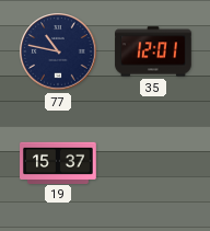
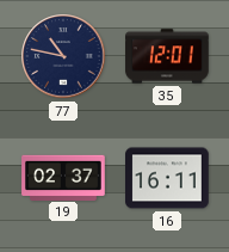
19: 15:37 -> 02:37
16: none -> 16:11
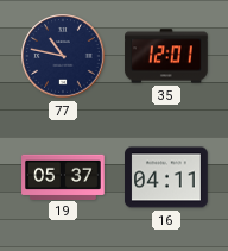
19: 02:37 -> 05:37
16: 16:11 -> 04:11
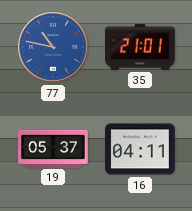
77 dial: navy -> blue
35: 12:01 -> 21:01
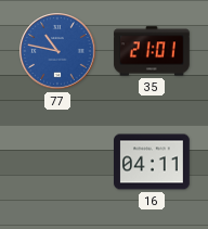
19: 05:37 -> none
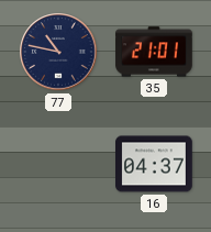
77 dial: blue -> navy
16: 04:11 -> 04:37
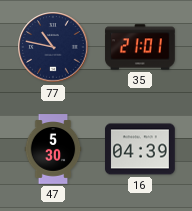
47: none -> 5:30
16: 04:37 -> 04:39
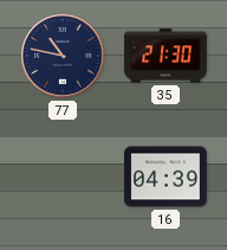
35: 21:01 -> 21:30
47: 5:30 -> none
